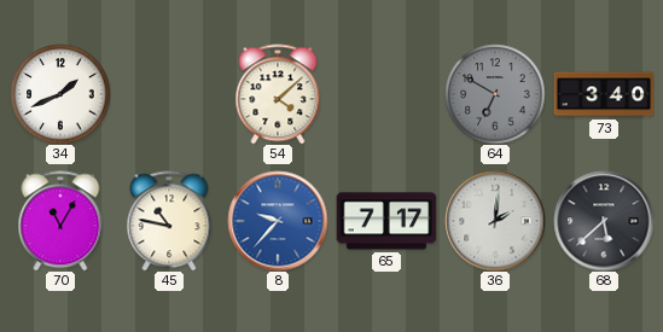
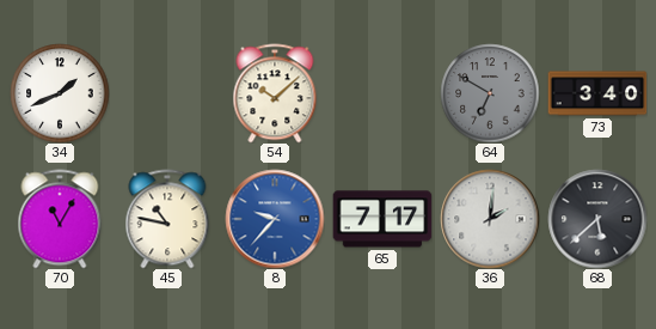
54: 4:08 -> 10:08
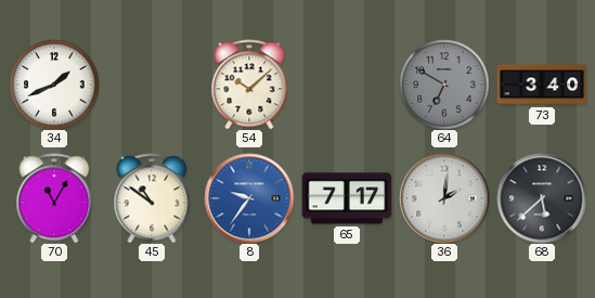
45: 10:47 -> 10:51
8: 9:37 -> 9:36
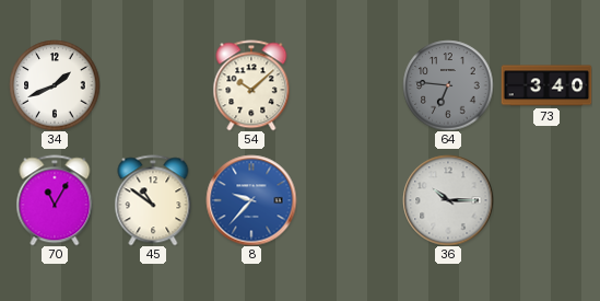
64: 6:50 -> 6:46
8: 9:36 -> 9:37
65: 7:17 -> none
36: 2:01 -> 10:15
68: 5:38 -> none
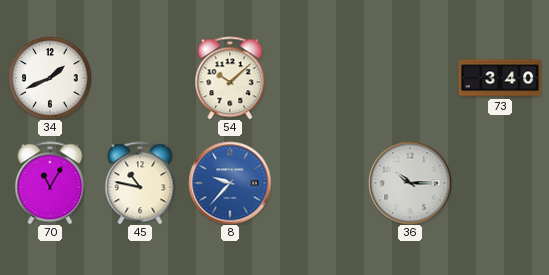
64: 6:46 -> none
45: 10:51 -> 10:47
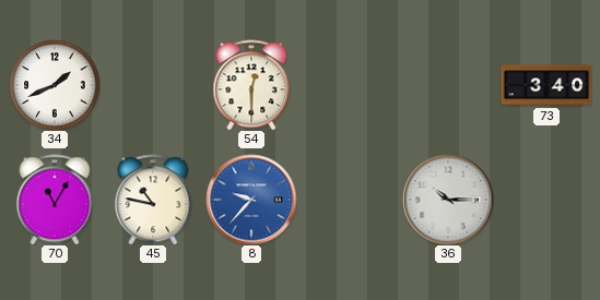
54: 10:08 -> 12:30
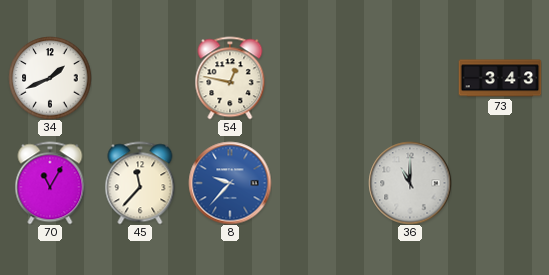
54: 12:30 -> 12:47
73: 3:40 -> 3:43
45: 10:47 -> 11:37
36: 10:15 -> 11:00
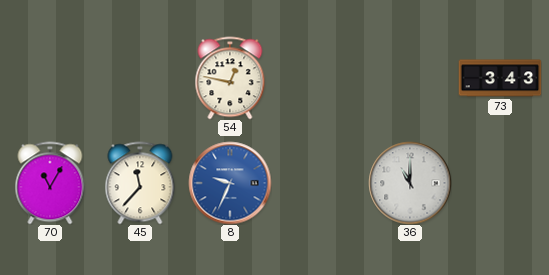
34: 1:41 -> none
8: 9:37 -> 9:34
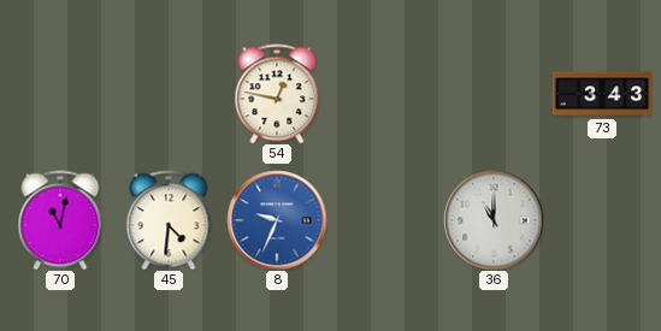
70: 11:05 -> 11:02
45: 11:37 -> 4:31
